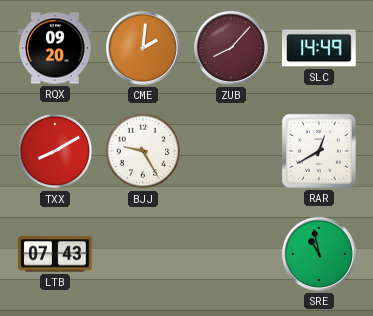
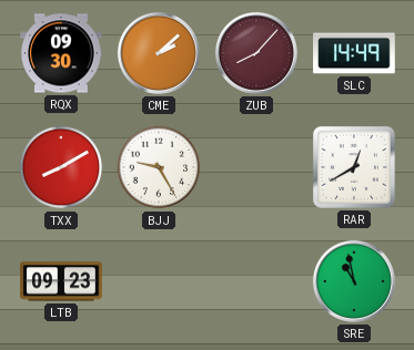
RQX: 09:20 -> 09:30
CME: 2:01 -> 2:08
LTB: 07:43 -> 09:23
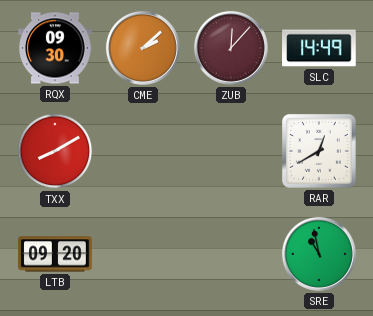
ZUB: 8:07 -> 12:07
BJJ: 9:25 -> none
LTB: 09:23 -> 09:20
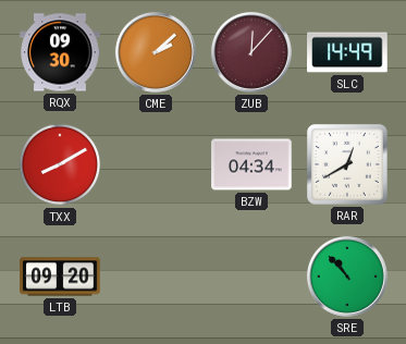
BZW: none -> 04:34
SRE: 10:58 -> 10:53
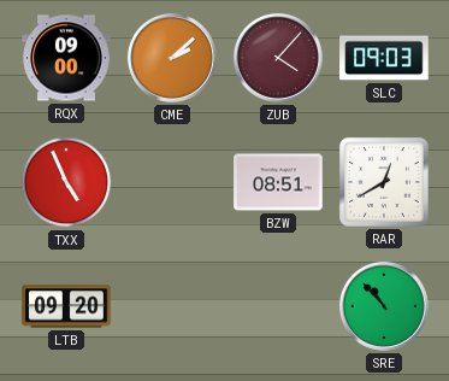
RQX: 09:30 -> 09:00
ZUB: 12:07 -> 4:07
SLC: 14:49 -> 09:03
TXX: 8:10 -> 4:56
BZW: 04:34 -> 08:51
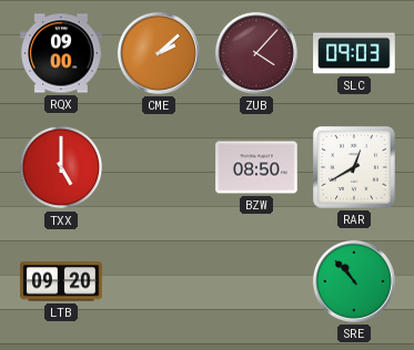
TXX: 4:56 -> 5:00
BZW: 08:51 -> 08:50
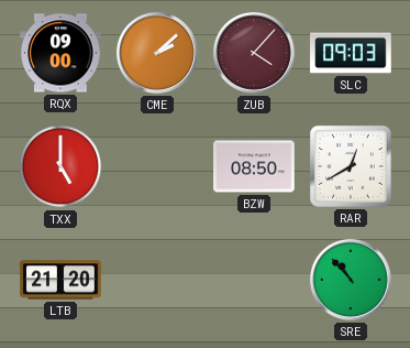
LTB: 09:20 -> 21:20
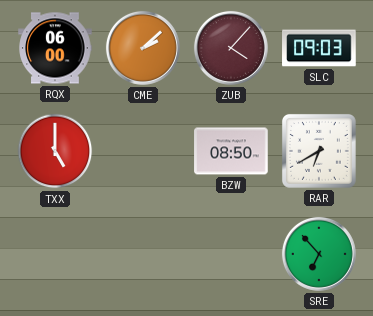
RQX: 09:00 -> 06:00
RAR: 12:40 -> 6:40
LTB: 21:20 -> none
SRE: 10:53 -> 6:53
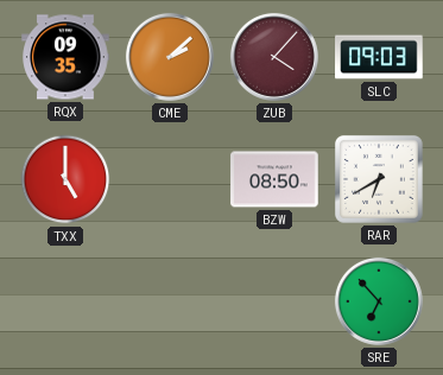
RQX: 06:00 -> 09:35
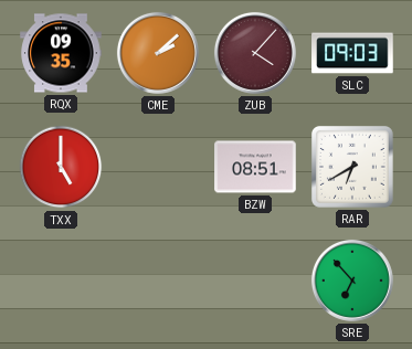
BZW: 08:50 -> 08:51
